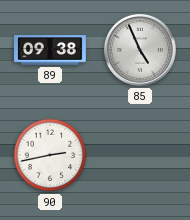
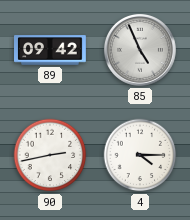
89: 09:38 -> 09:42
4: none -> 4:15
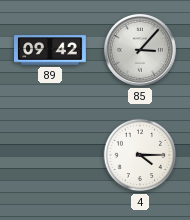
85: 4:56 -> 3:07
90: 2:43 -> none
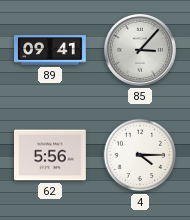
89: 09:42 -> 09:41
62: none -> 5:56
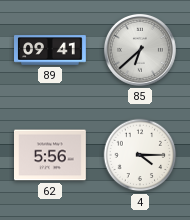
85: 3:07 -> 6:38
